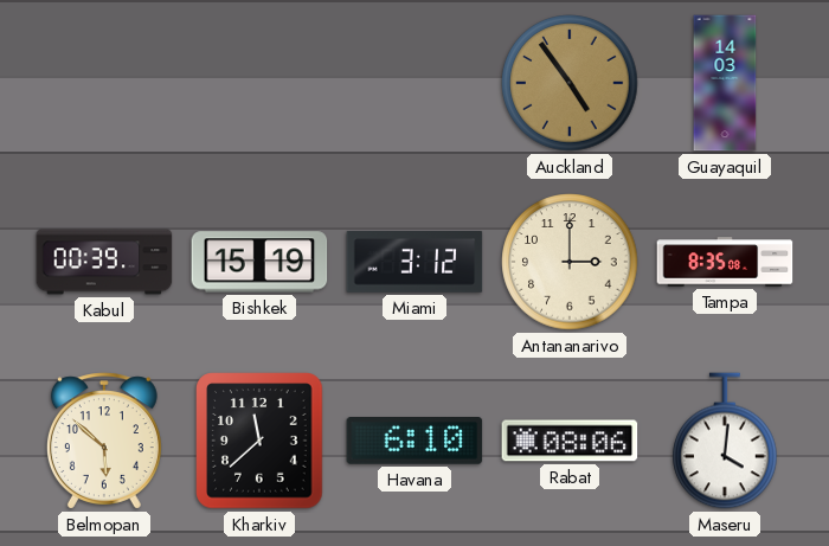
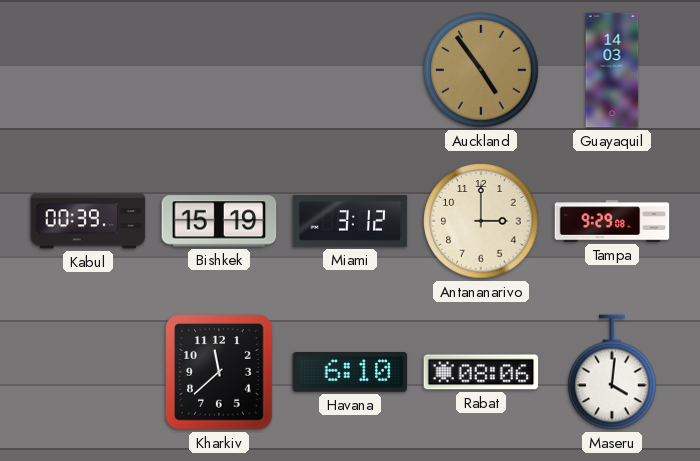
Tampa: 8:35 -> 9:29
Belmopan: 5:52 -> none
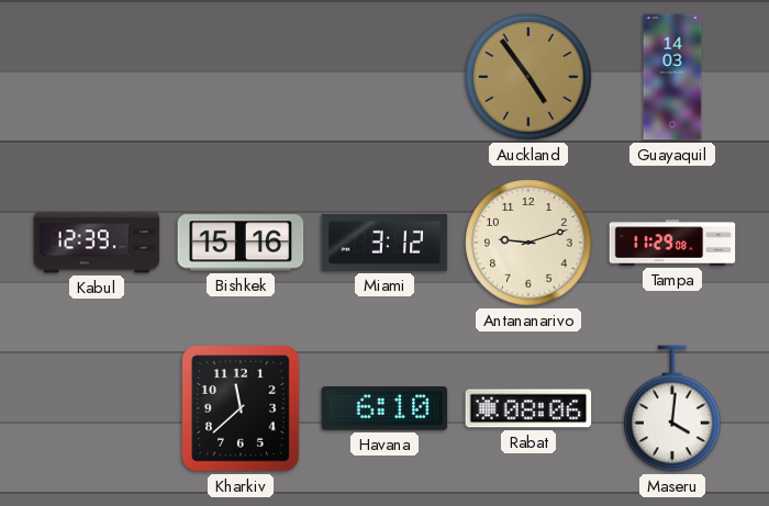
Kabul: 00:39 -> 12:39
Bishkek: 15:19 -> 15:16
Antananarivo: 3:00 -> 9:12
Tampa: 9:29 -> 11:29
